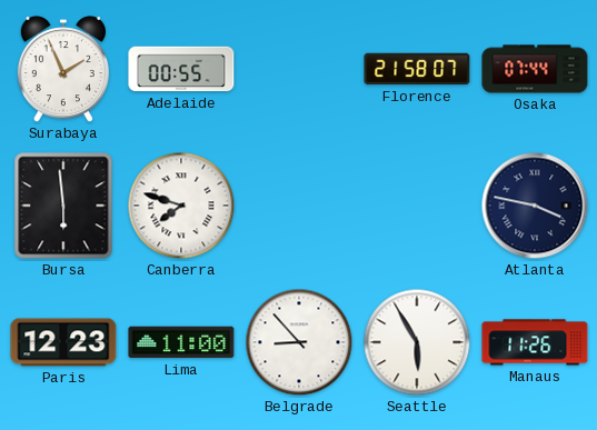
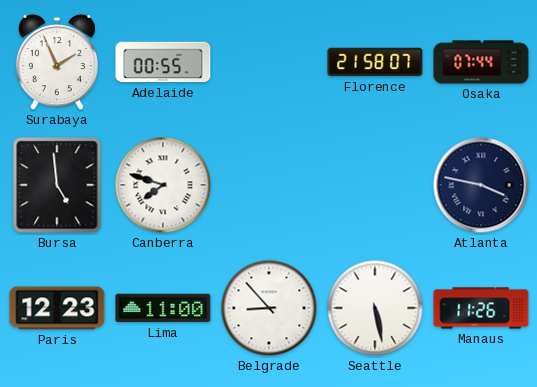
Bursa: 5:59 -> 4:59
Seattle: 5:55 -> 5:28
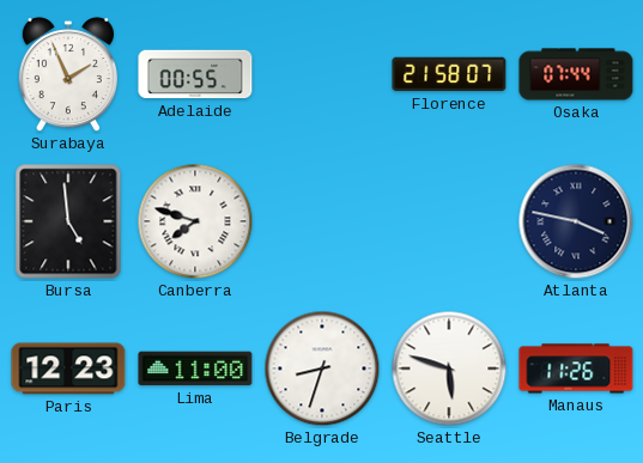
Belgrade: 8:53 -> 8:33
Seattle: 5:28 -> 5:48
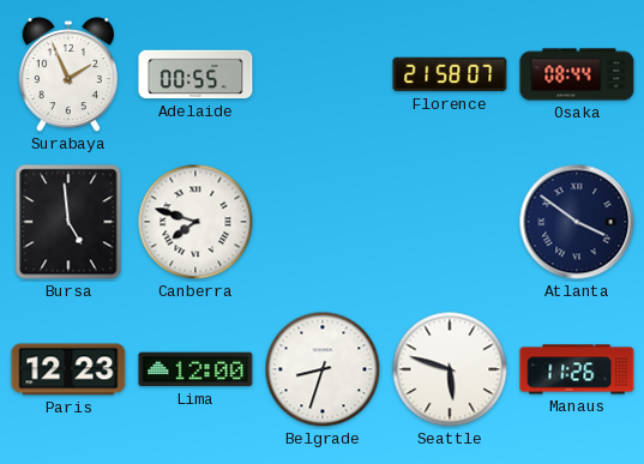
Osaka: 07:44 -> 08:44
Atlanta: 3:47 -> 3:51
Lima: 11:00 -> 12:00
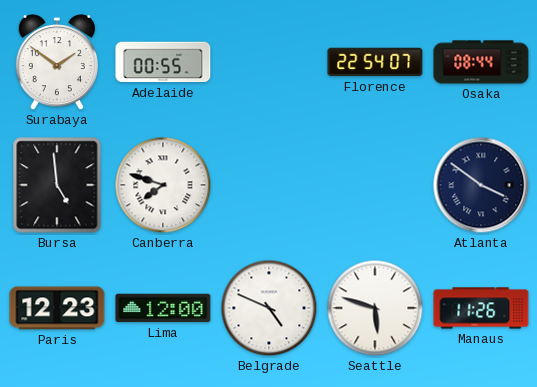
Surabaya: 1:56 -> 1:51
Florence: 21:58 -> 22:54
Belgrade: 8:33 -> 4:49
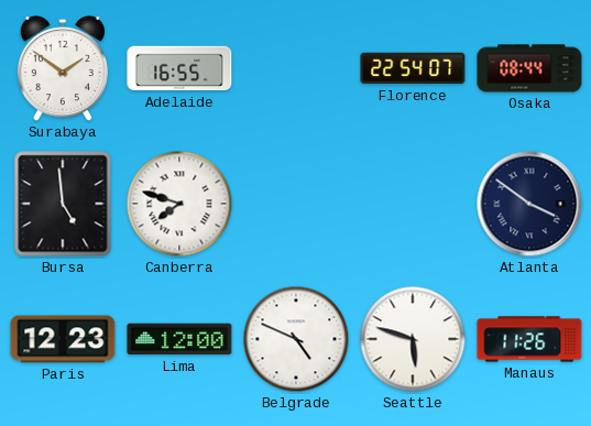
Adelaide: 00:55 -> 16:55
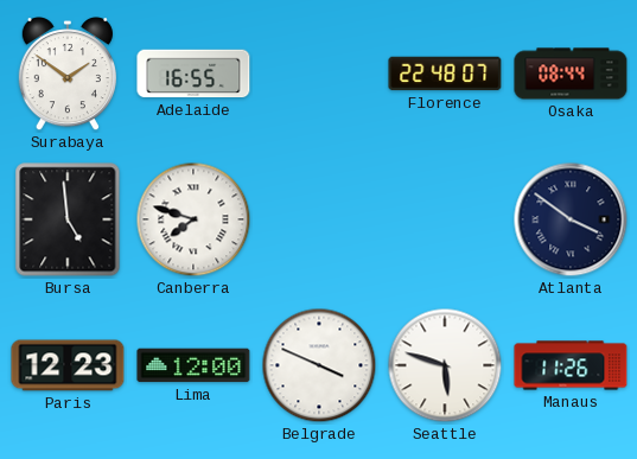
Florence: 22:54 -> 22:48
Belgrade: 4:49 -> 3:49
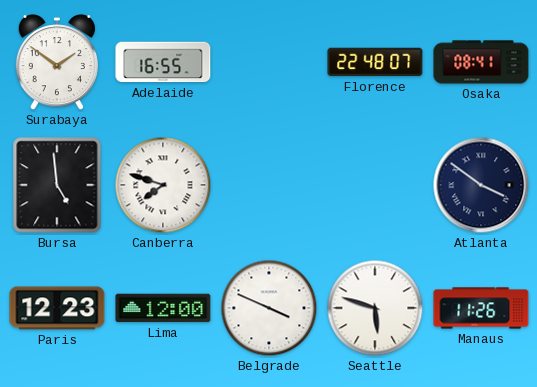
Osaka: 08:44 -> 08:41
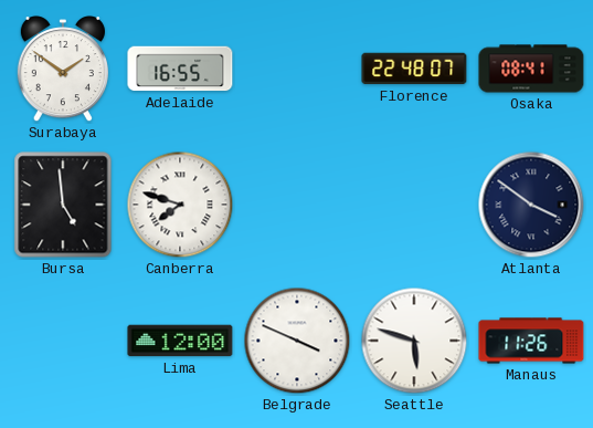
Paris: 12:23 -> none
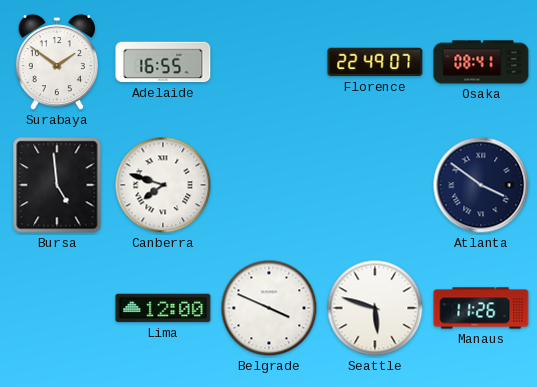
Florence: 22:48 -> 22:49
